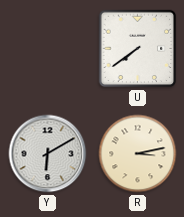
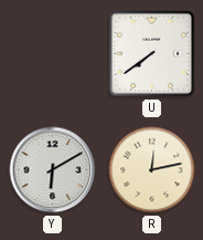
R: 3:13 -> 12:13
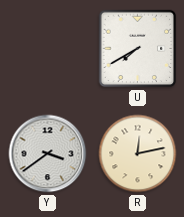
U: 7:39 -> 7:40
Y: 6:10 -> 3:39
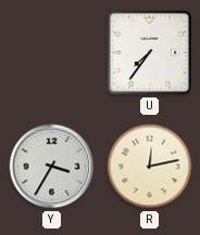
U: 7:40 -> 7:36
Y: 3:39 -> 3:35
